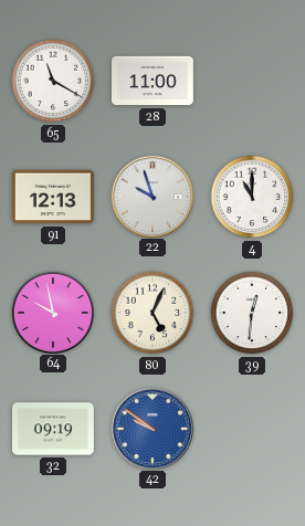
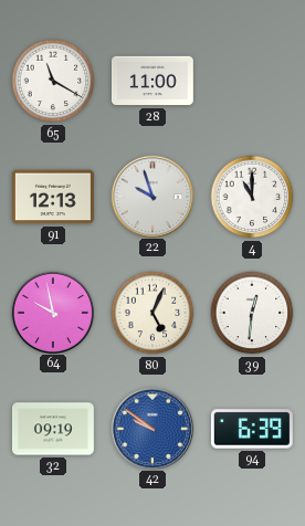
94: none -> 6:39
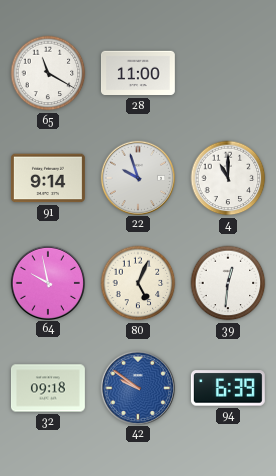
91: 12:13 -> 9:14
32: 09:19 -> 09:18
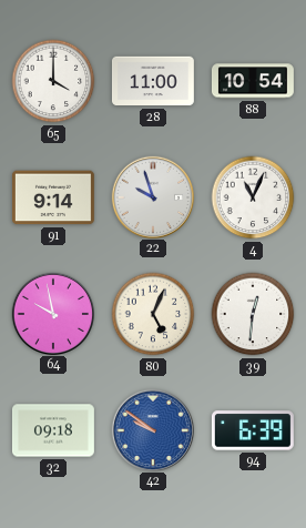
65: 11:20 -> 4:00
88: none -> 10:54
4: 11:00 -> 11:04
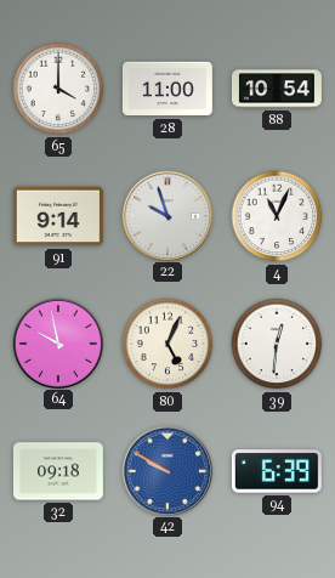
42: 9:51 -> 9:50
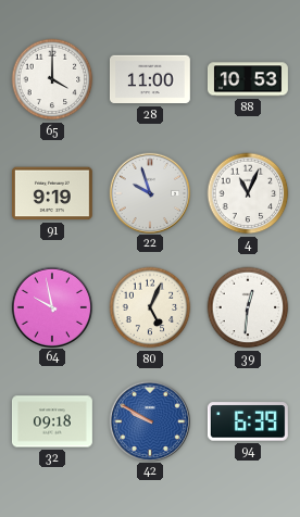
88: 10:54 -> 10:53
91: 9:14 -> 9:19
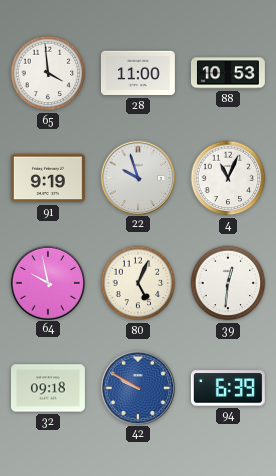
65: 4:00 -> 3:59
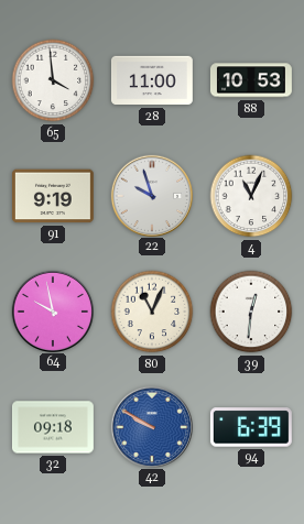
80: 5:04 -> 11:04
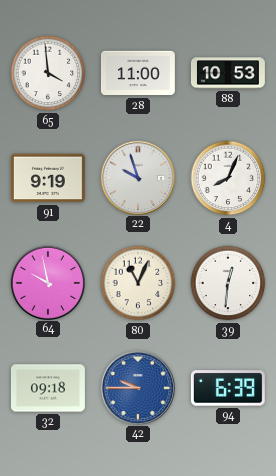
4: 11:04 -> 8:04
42: 9:50 -> 9:45
